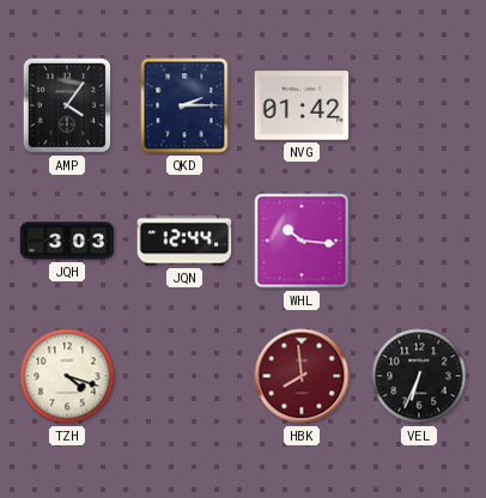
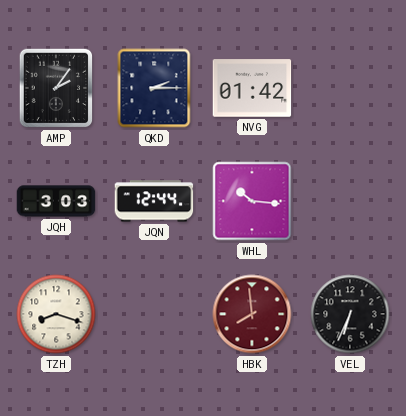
AMP: 4:06 -> 2:06
TZH: 4:18 -> 8:18
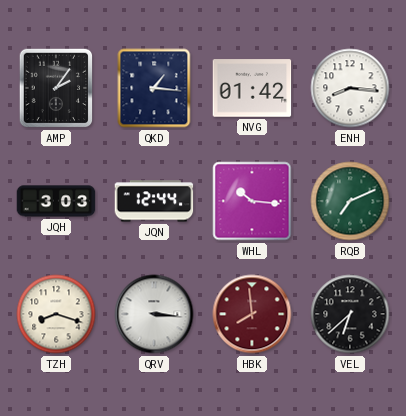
QKD: 2:15 -> 1:16
ENH: none -> 8:16
RQB: none -> 7:11
QRV: none -> 3:16
VEL: 6:34 -> 6:38
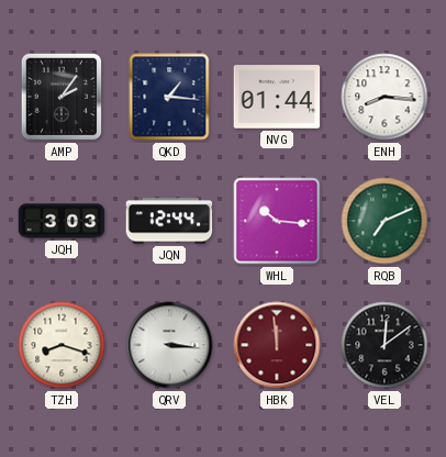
NVG: 01:42 -> 01:44
HBK: 7:59 -> 11:59
VEL: 6:38 -> 12:09
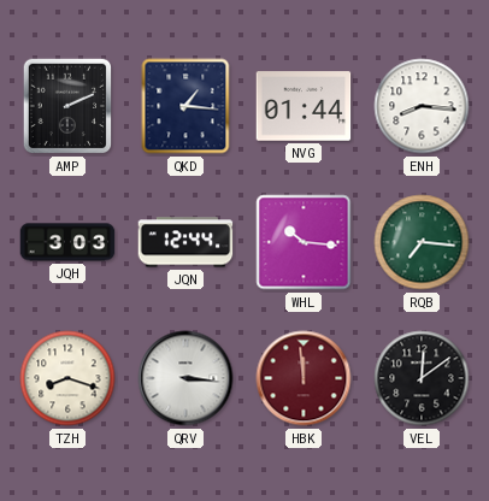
AMP: 2:06 -> 2:11
RQB: 7:11 -> 7:16
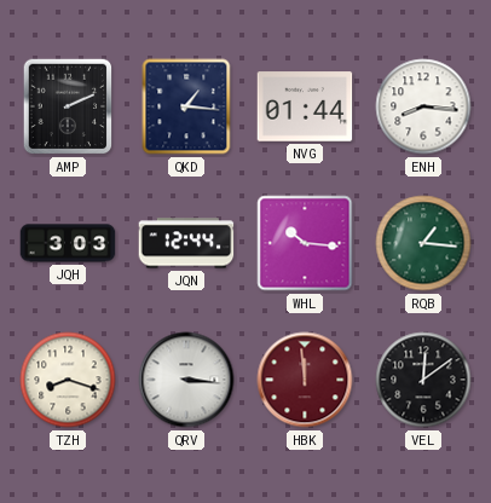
RQB: 7:16 -> 1:16
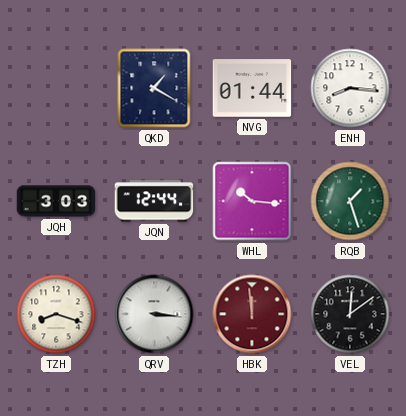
AMP: 2:11 -> none
QKD: 1:16 -> 1:20
RQB: 1:16 -> 1:27
